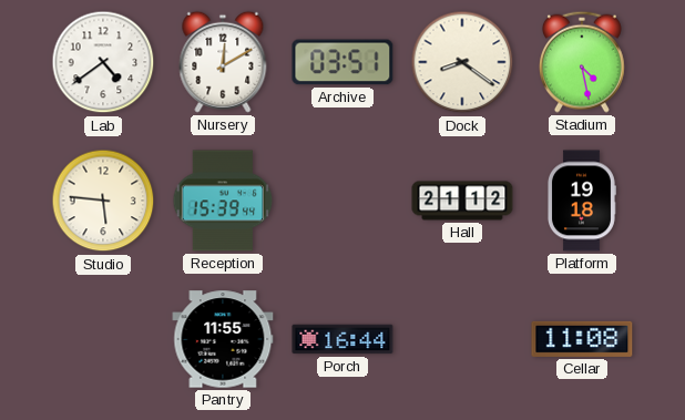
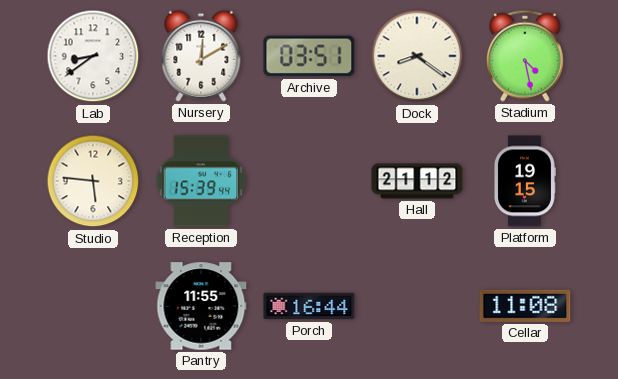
Lab: 4:39 -> 8:39
Platform: 19:18 -> 19:15
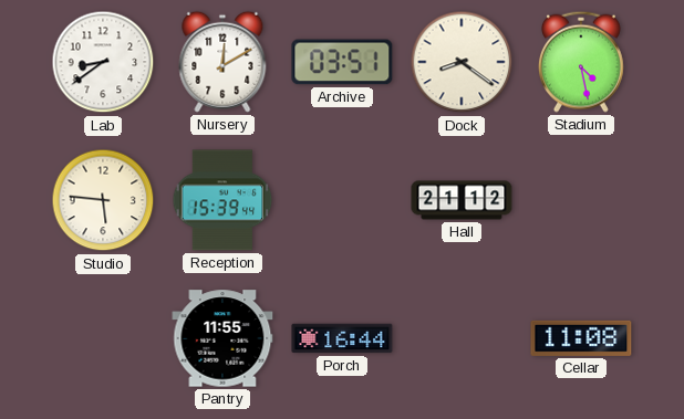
Platform: 19:15 -> none
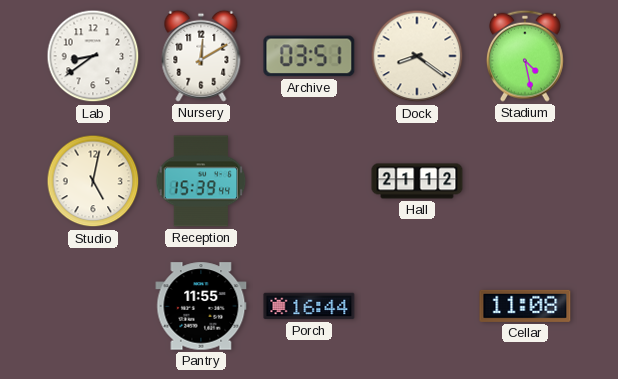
Studio: 5:46 -> 5:02
